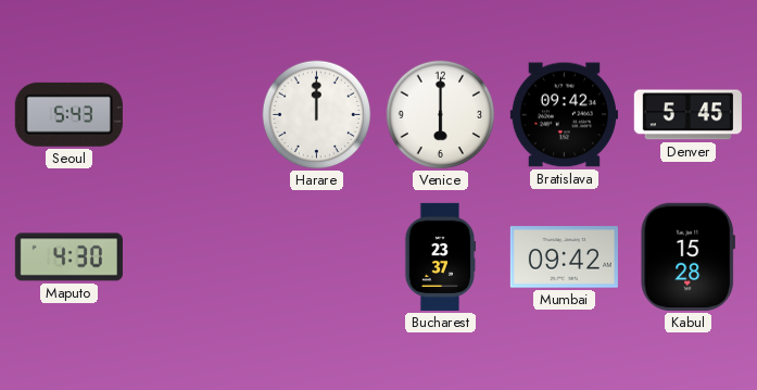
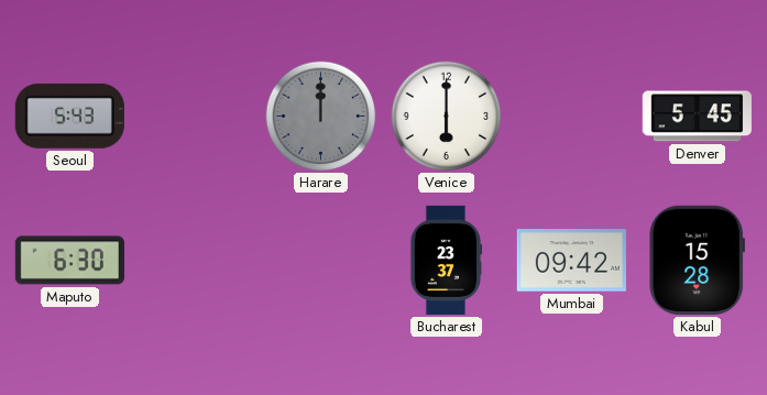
Harare dial: white -> grey
Bratislava: 09:42 -> none
Maputo: 4:30 -> 6:30
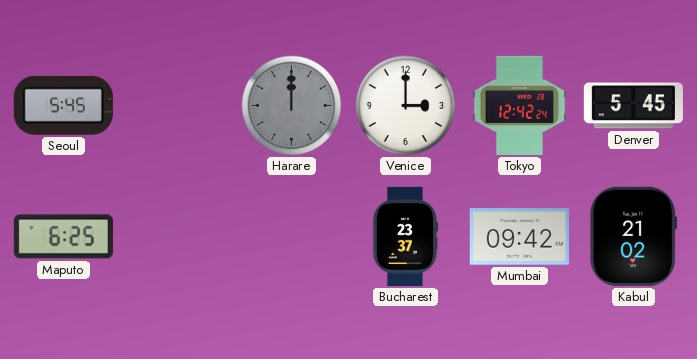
Seoul: 5:43 -> 5:45
Venice: 6:00 -> 3:00
Tokyo: none -> 12:42
Maputo: 6:30 -> 6:25
Kabul: 15:28 -> 21:02
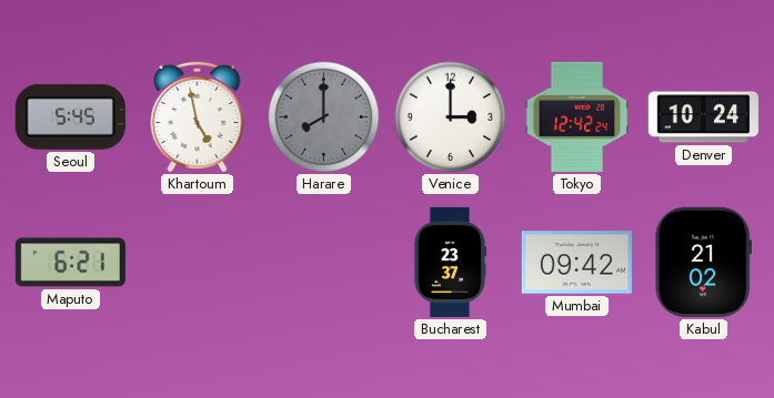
Khartoum: none -> 4:58
Harare: 12:00 -> 8:00
Denver: 5:45 -> 10:24
Maputo: 6:25 -> 6:21
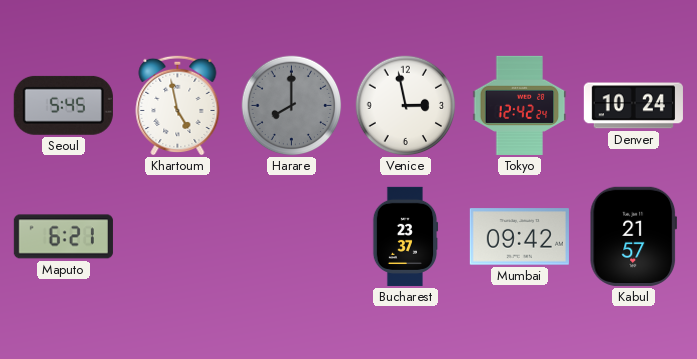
Venice: 3:00 -> 2:58
Kabul: 21:02 -> 21:57
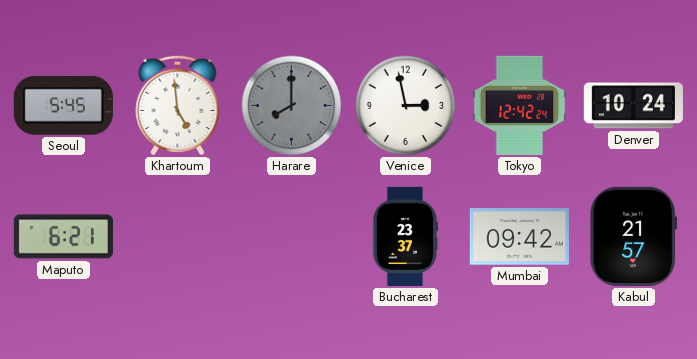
Khartoum: 4:58 -> 4:59
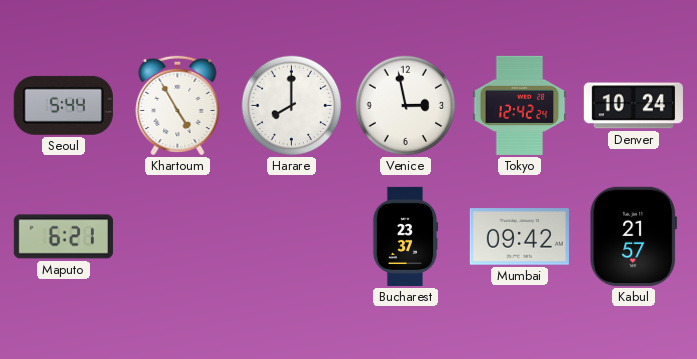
Seoul: 5:45 -> 5:44
Khartoum: 4:59 -> 4:55
Harare dial: grey -> white
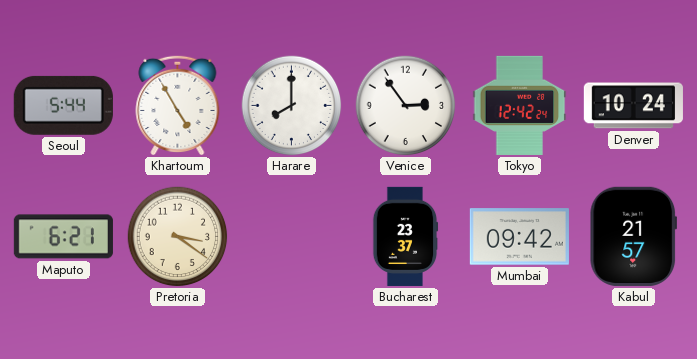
Venice: 2:58 -> 2:54
Pretoria: none -> 3:21
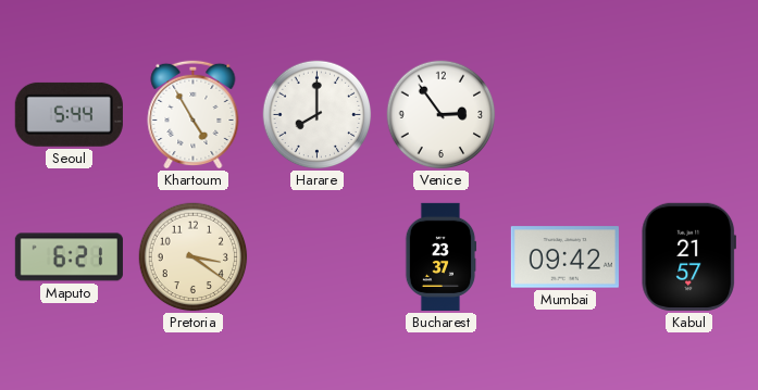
Tokyo: 12:42 -> none
Denver: 10:24 -> none
